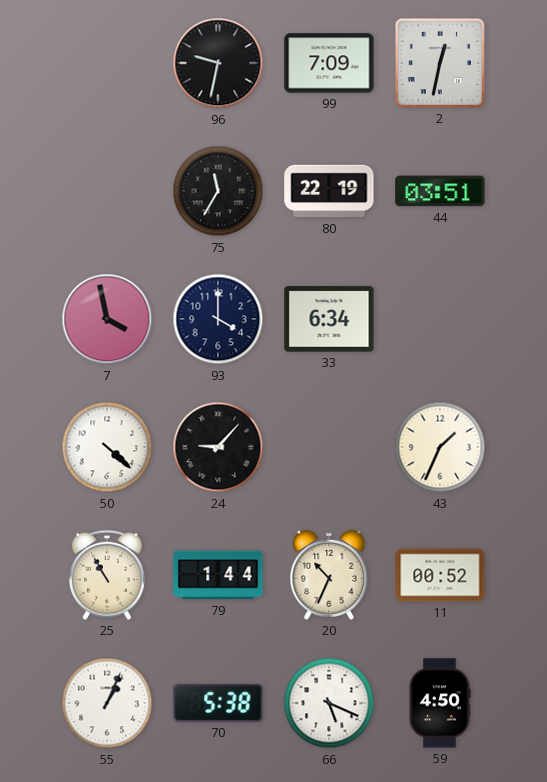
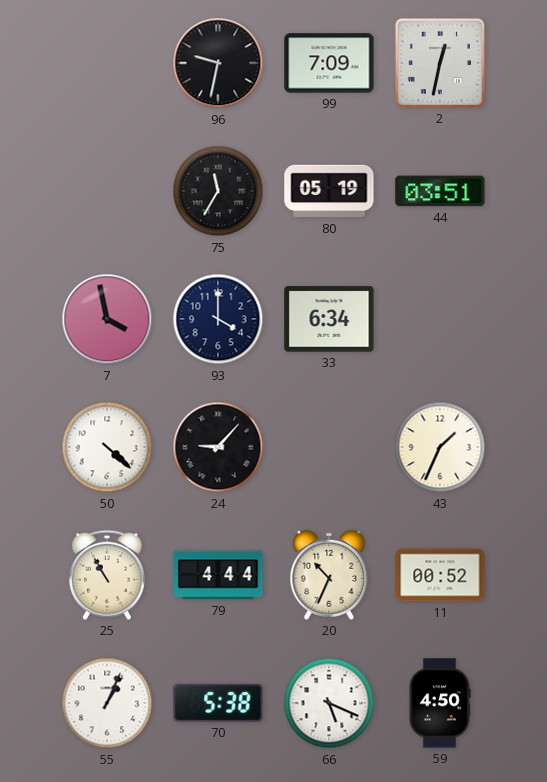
80: 22:19 -> 05:19
79: 1:44 -> 4:44
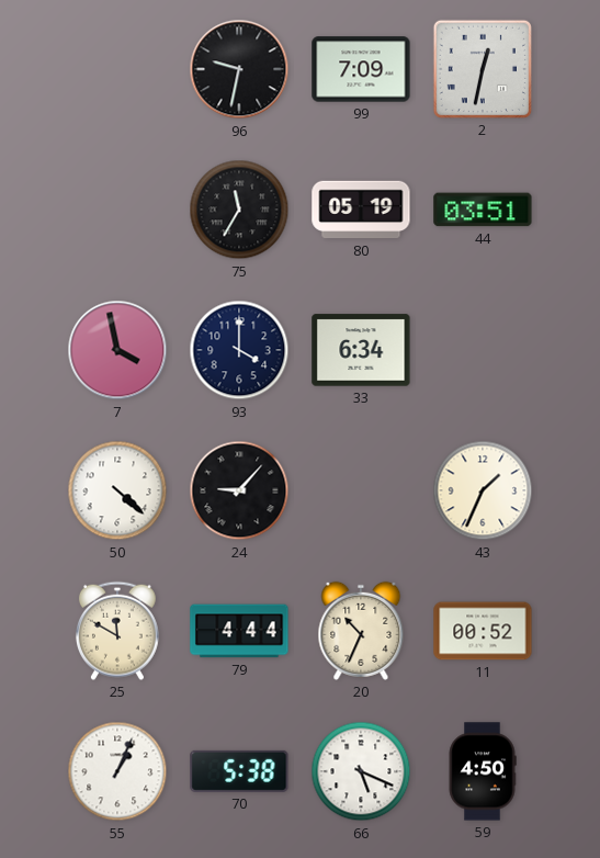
25: 10:55 -> 11:50
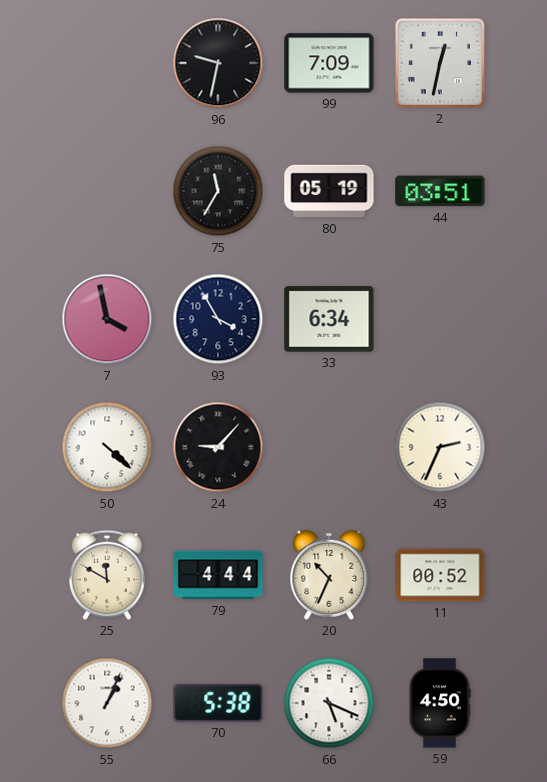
93: 4:00 -> 3:55
43: 1:34 -> 2:34
